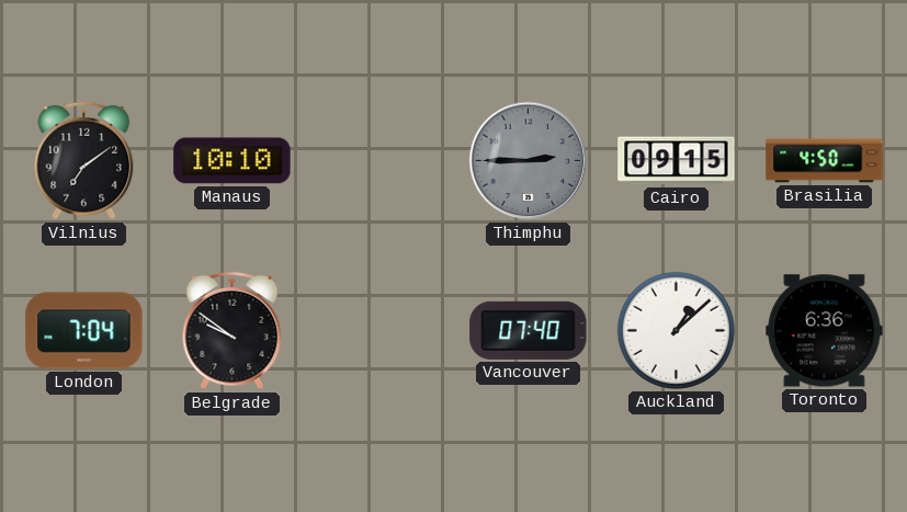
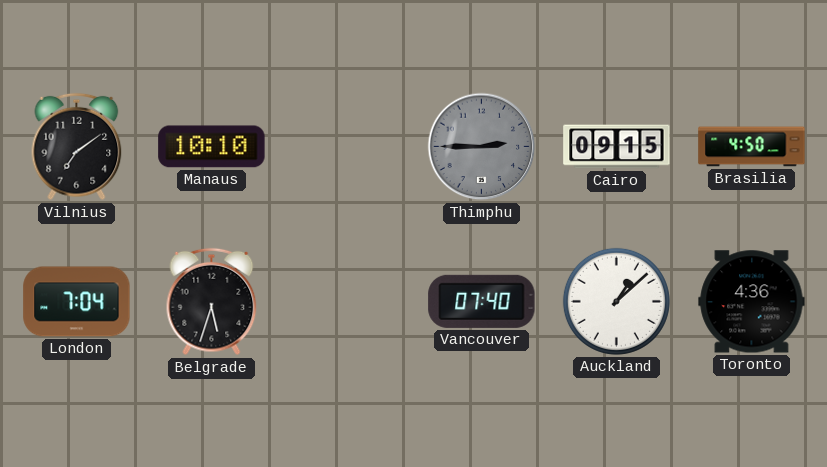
Belgrade: 9:51 -> 5:33
Toronto: 6:36 -> 4:36
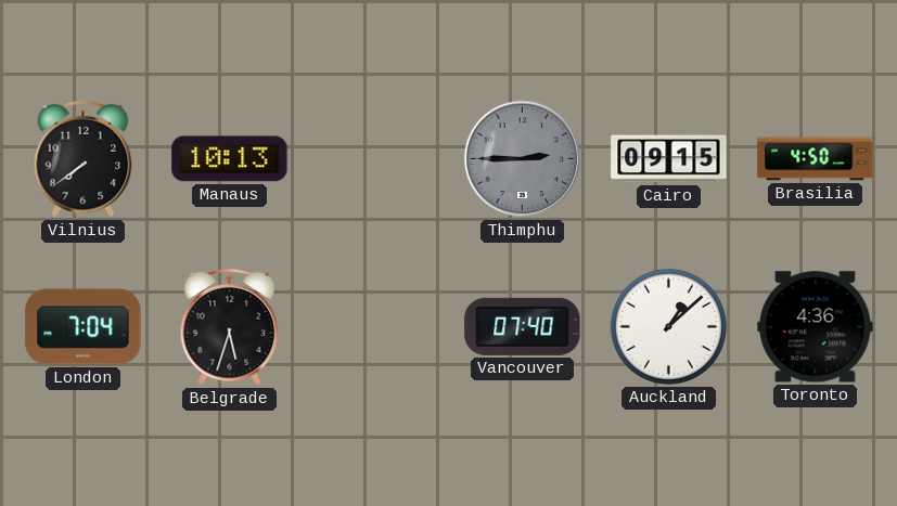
Vilnius: 7:09 -> 7:39
Manaus: 10:10 -> 10:13
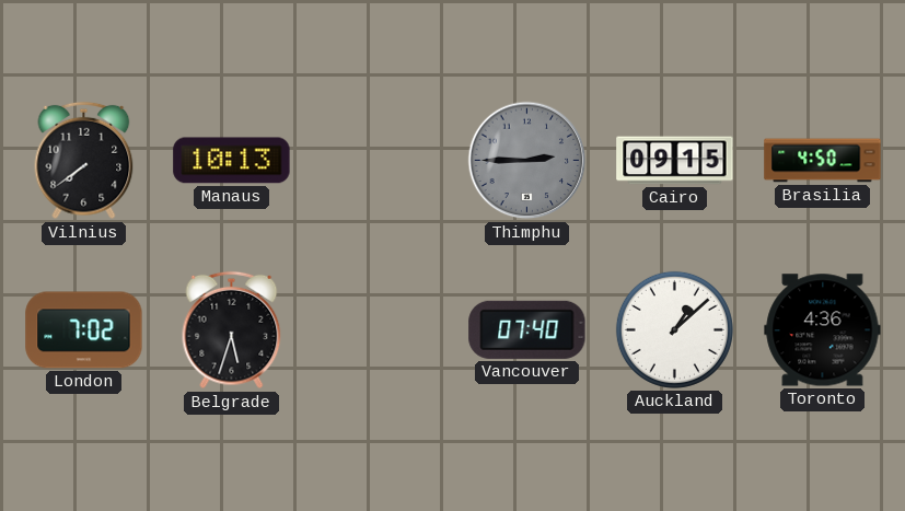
London: 7:04 -> 7:02
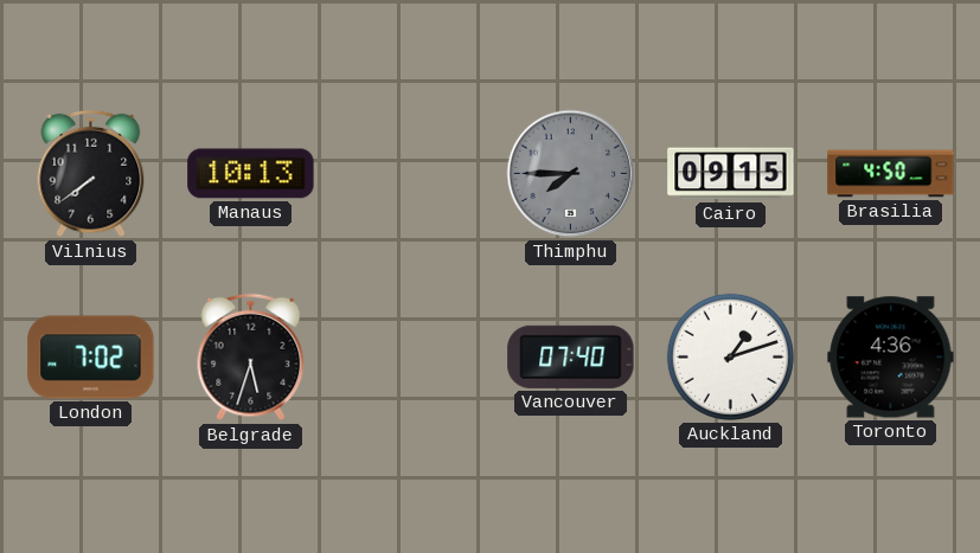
Thimphu: 2:45 -> 7:45
Auckland: 1:08 -> 1:12
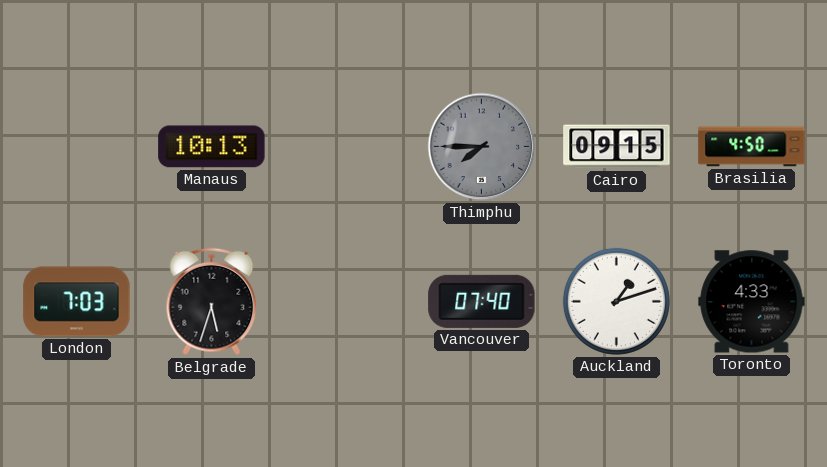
Vilnius: 7:39 -> none
London: 7:02 -> 7:03
Toronto: 4:36 -> 4:33
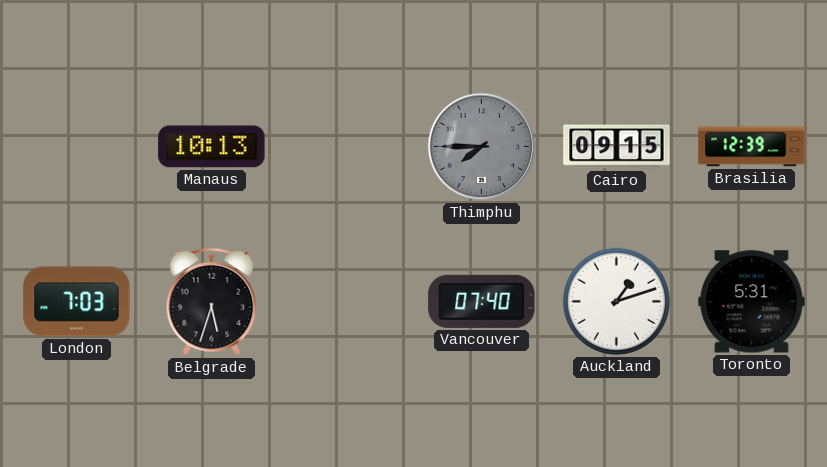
Brasilia: 4:50 -> 12:39
Toronto: 4:33 -> 5:31
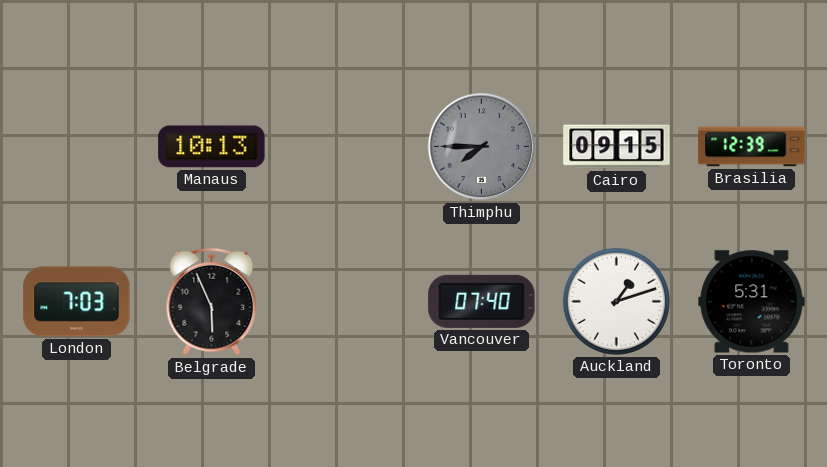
Belgrade: 5:33 -> 5:56
